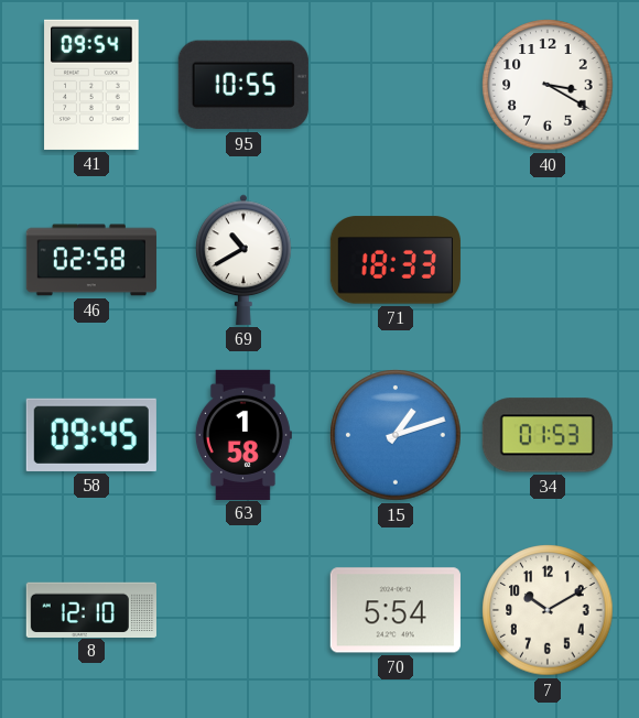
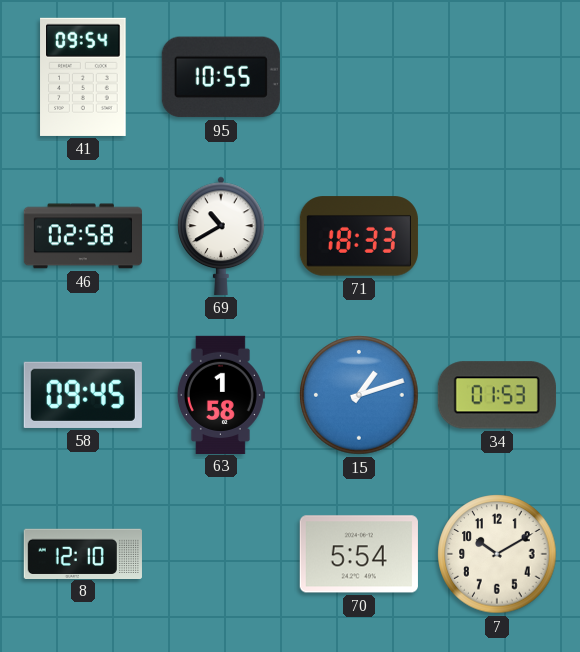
40: 3:20 -> none
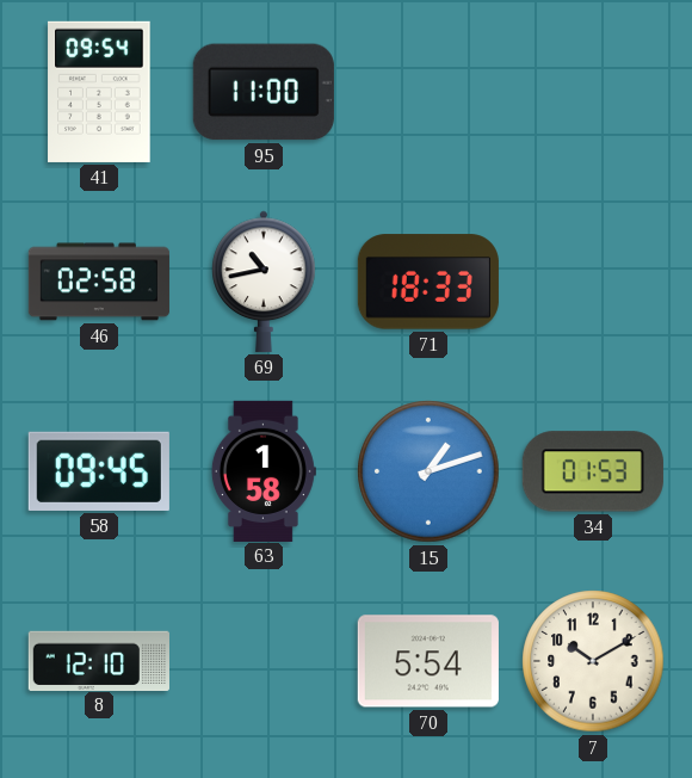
95: 10:55 -> 11:00
69: 10:40 -> 10:43
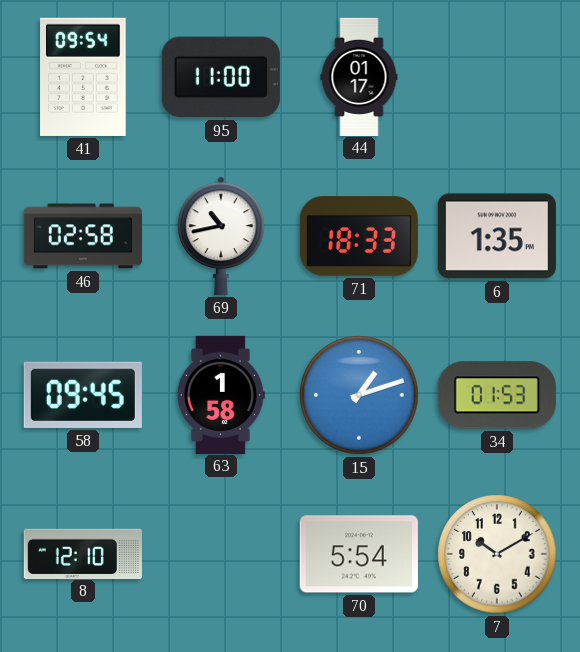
44: none -> 01:17
6: none -> 1:35
